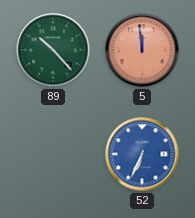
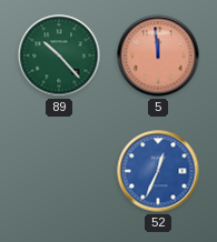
52: 6:34 -> 12:34
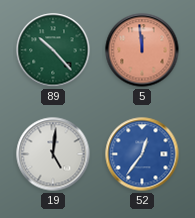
19: none -> 5:01
52: 12:34 -> 12:36
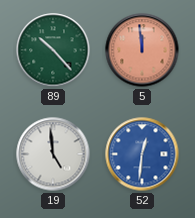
19: 5:01 -> 4:59
52: 12:36 -> 12:31
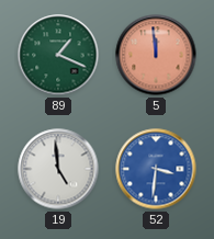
89: 10:23 -> 1:19
52: 12:31 -> 3:31
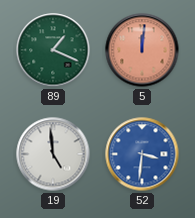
5: 11:59 -> 12:01
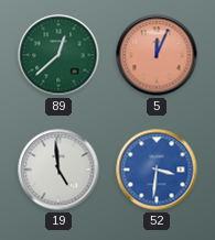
89: 1:19 -> 12:38
5: 12:01 -> 12:04
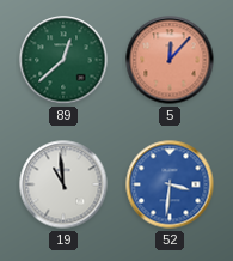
5: 12:04 -> 12:07
19: 4:59 -> 10:59
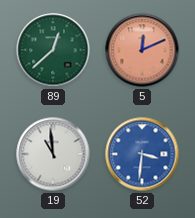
5: 12:07 -> 12:11
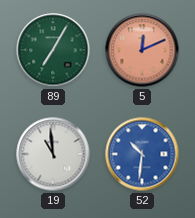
89: 12:38 -> 7:05
52: 3:31 -> 10:31
